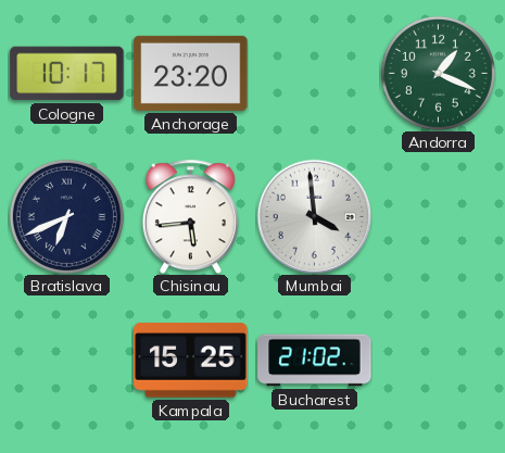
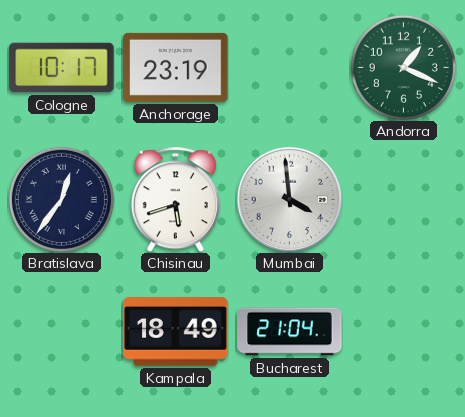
Anchorage: 23:20 -> 23:19
Bratislava: 6:41 -> 12:36
Chisinau: 5:44 -> 5:42
Kampala: 15:25 -> 18:49
Bucharest: 21:02 -> 21:04
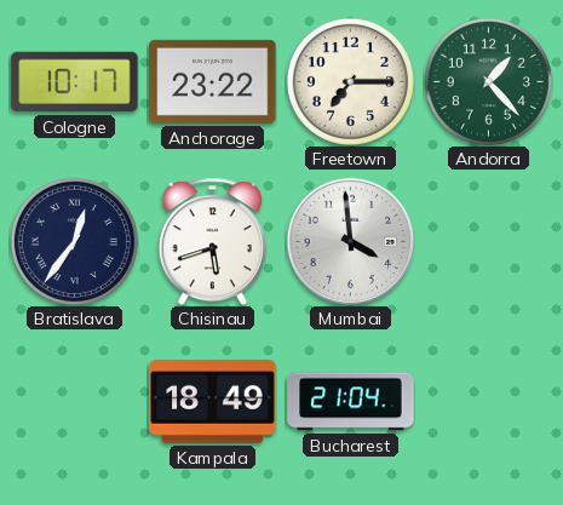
Anchorage: 23:19 -> 23:22
Freetown: none -> 7:15
Andorra: 1:19 -> 1:23
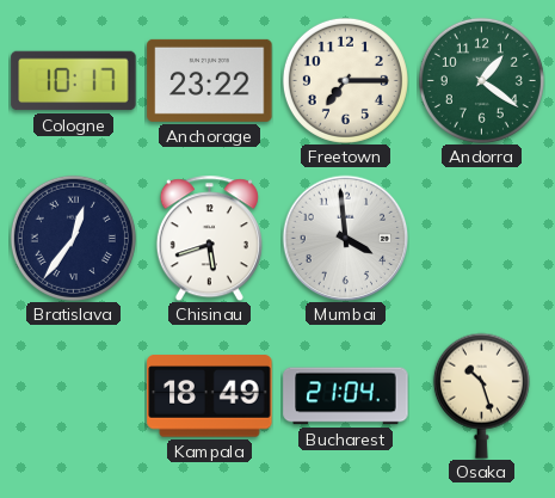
Andorra: 1:23 -> 1:21
Osaka: none -> 10:27
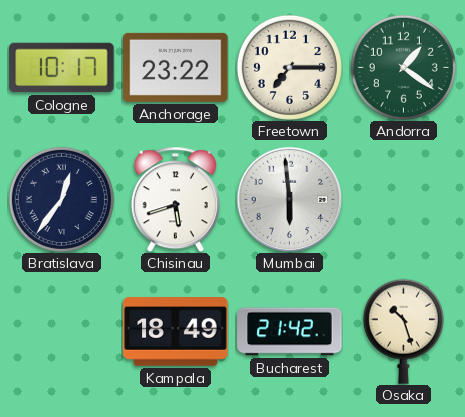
Mumbai: 3:59 -> 5:59
Bucharest: 21:04 -> 21:42
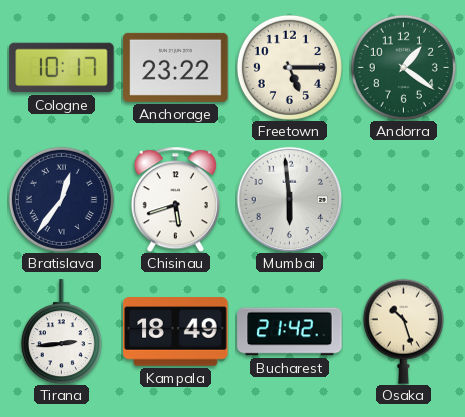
Freetown: 7:15 -> 5:15
Tirana: none -> 2:44
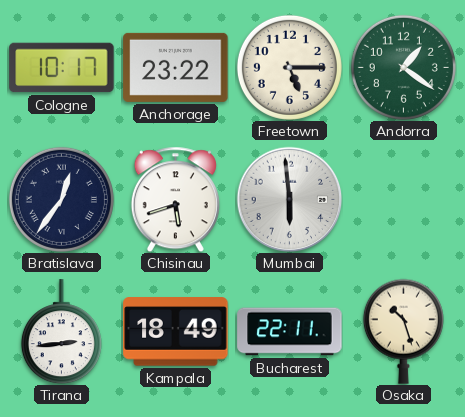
Bucharest: 21:42 -> 22:11
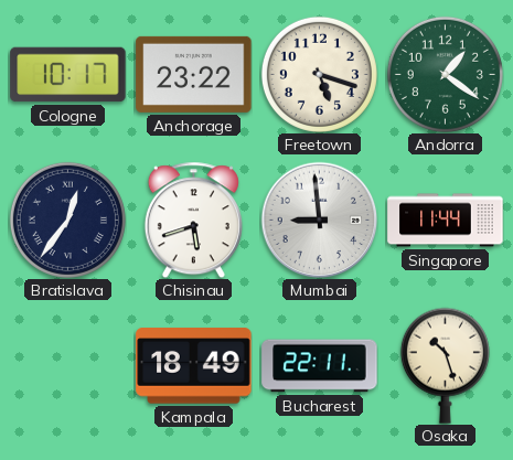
Freetown: 5:15 -> 5:18
Mumbai: 5:59 -> 8:59
Singapore: none -> 11:44
Tirana: 2:44 -> none
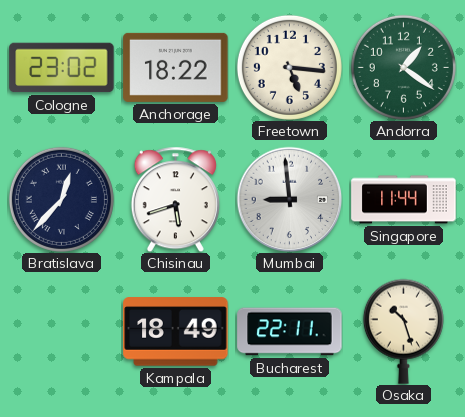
Cologne: 10:17 -> 23:02
Anchorage: 23:22 -> 18:22
Freetown: 5:18 -> 5:16
Bratislava: 12:36 -> 12:37
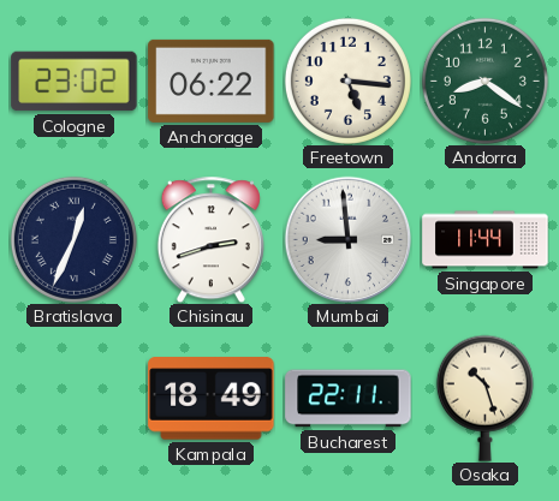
Anchorage: 18:22 -> 06:22
Andorra: 1:21 -> 8:21
Bratislava: 12:37 -> 12:34
Chisinau: 5:42 -> 2:42
